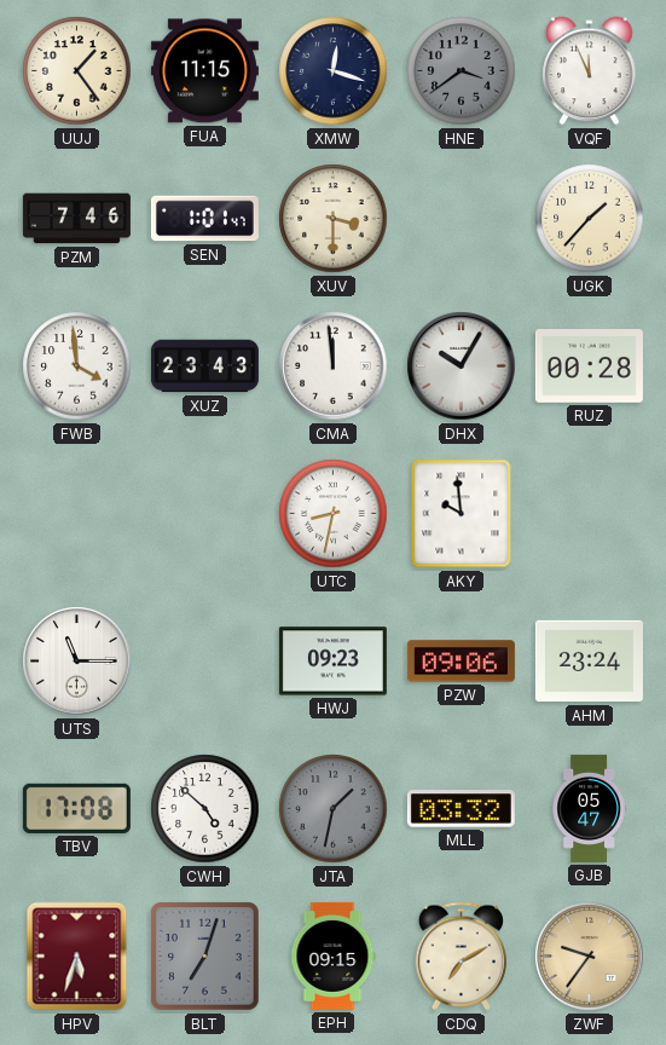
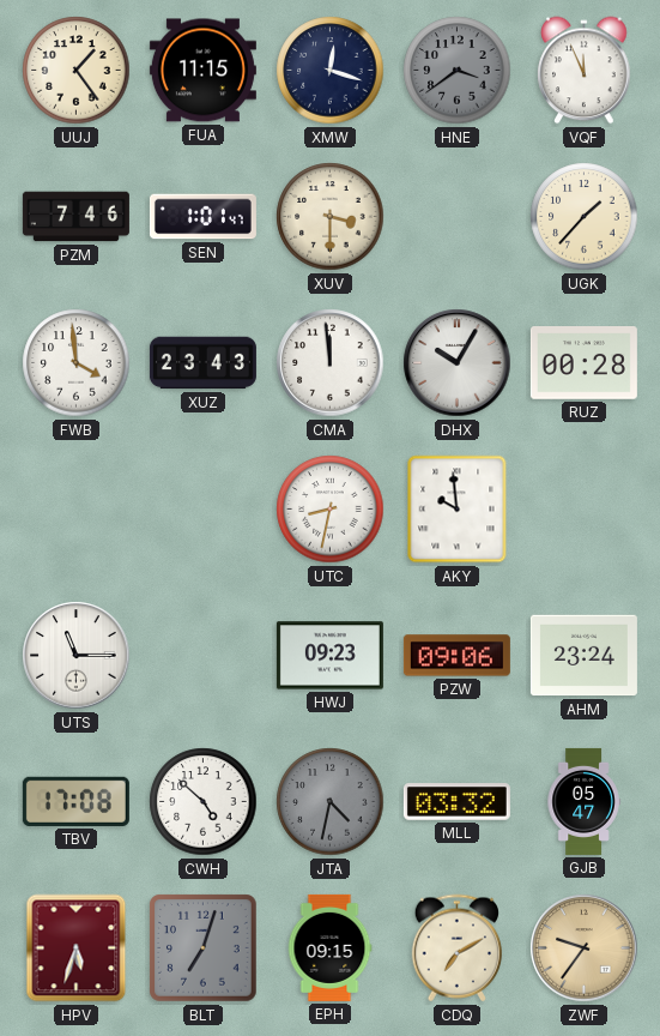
JTA: 1:32 -> 4:32
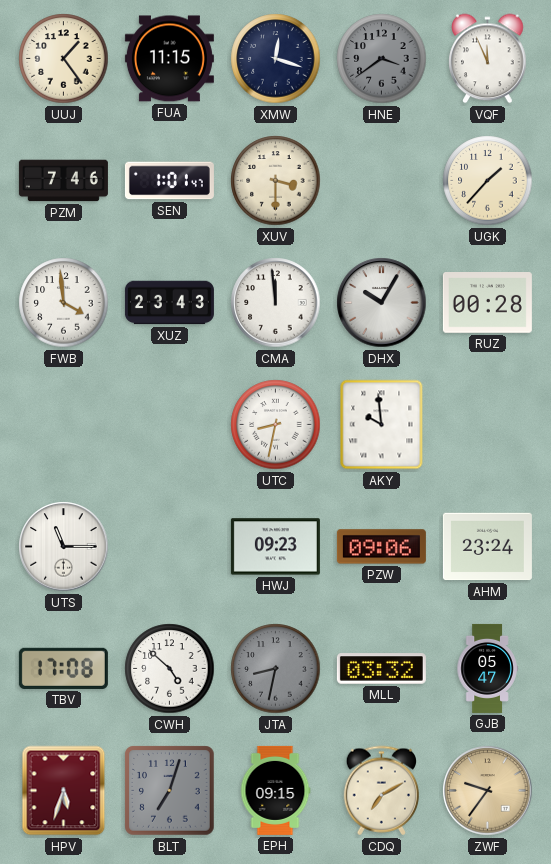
JTA: 4:32 -> 8:32
